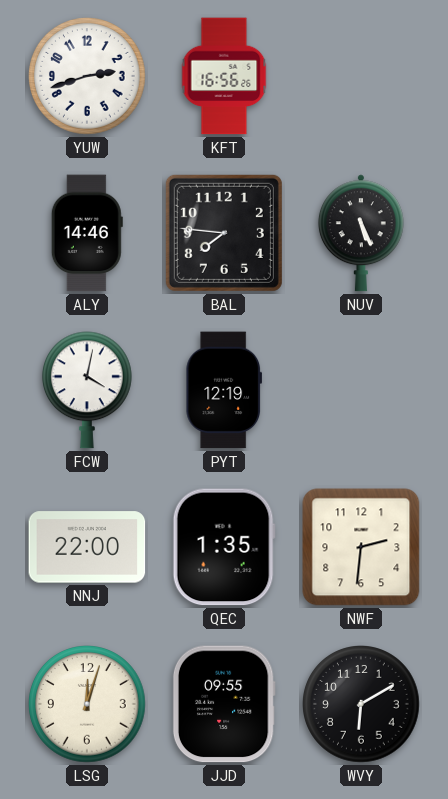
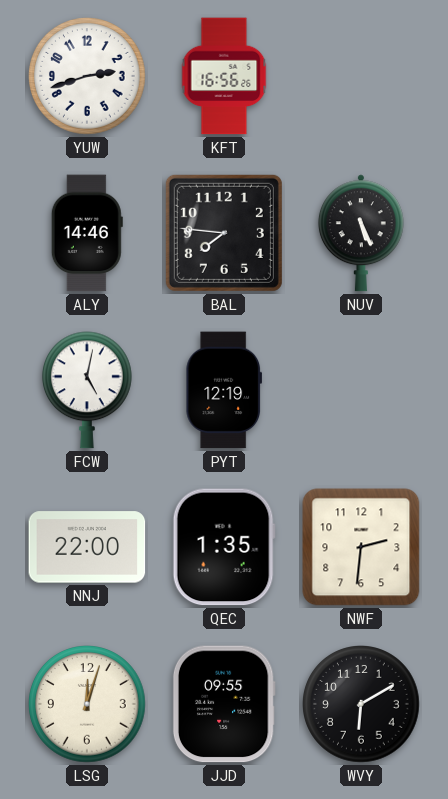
FCW: 4:02 -> 5:02
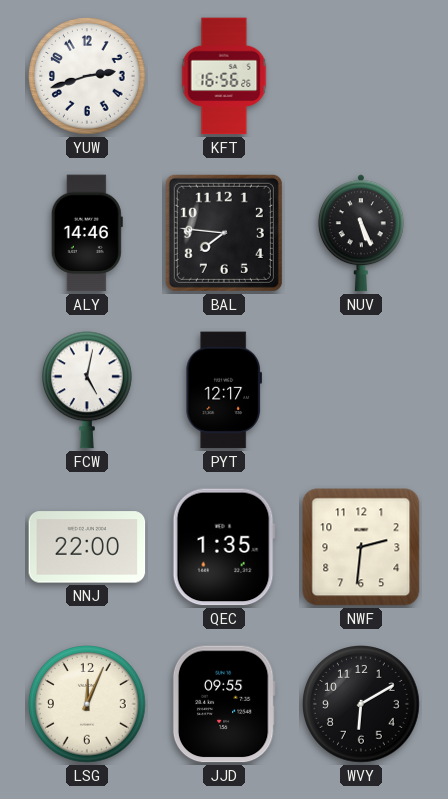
PYT: 12:19 -> 12:17
LSG: 12:03 -> 12:04
